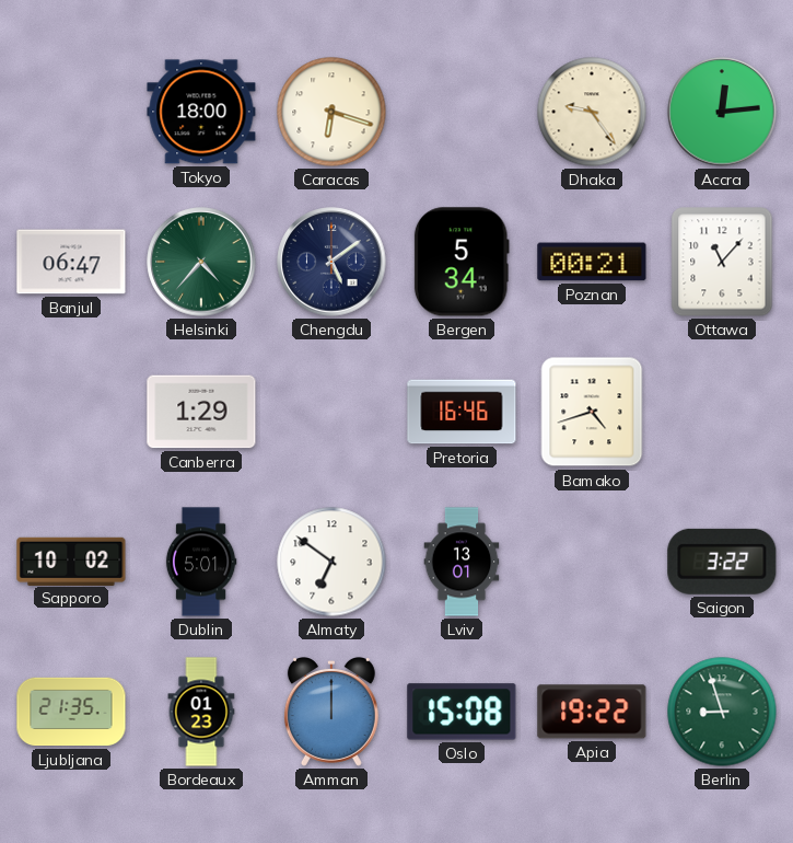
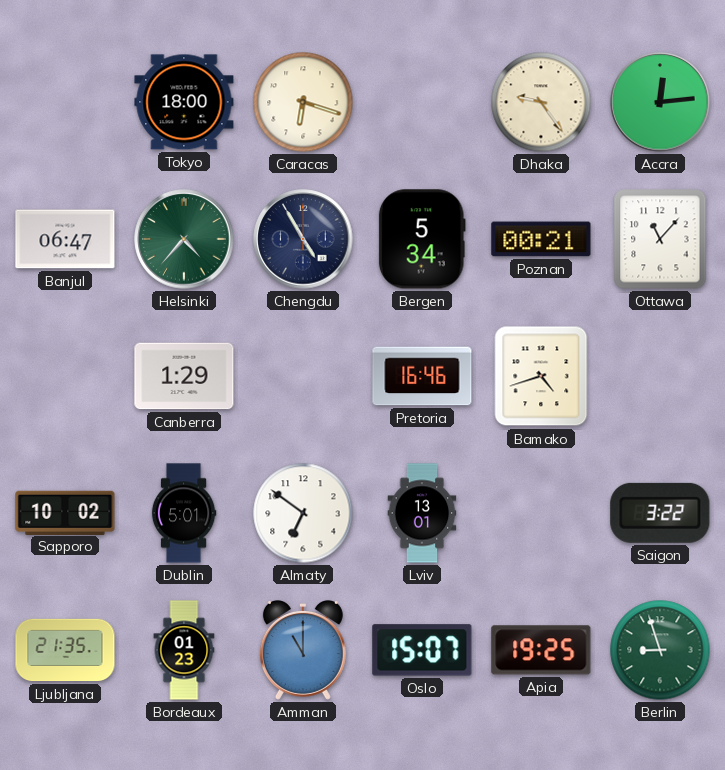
Chengdu: 5:09 -> 4:55
Amman: 12:00 -> 11:00
Oslo: 15:08 -> 15:07
Apia: 19:22 -> 19:25
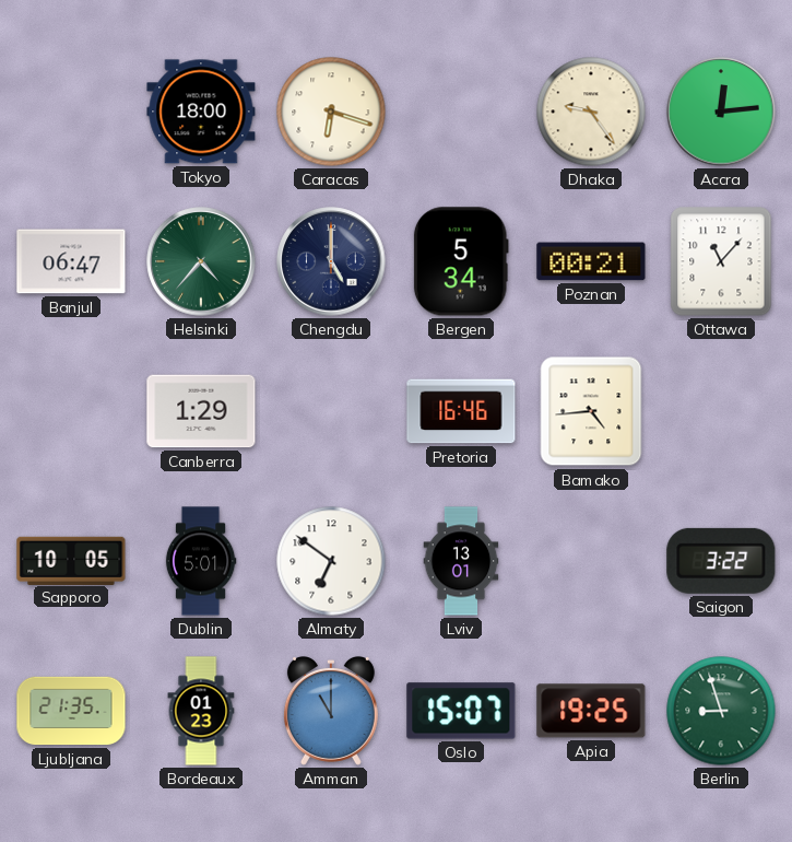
Chengdu: 4:55 -> 5:00
Bamako: 4:42 -> 4:44
Sapporo: 10:02 -> 10:05
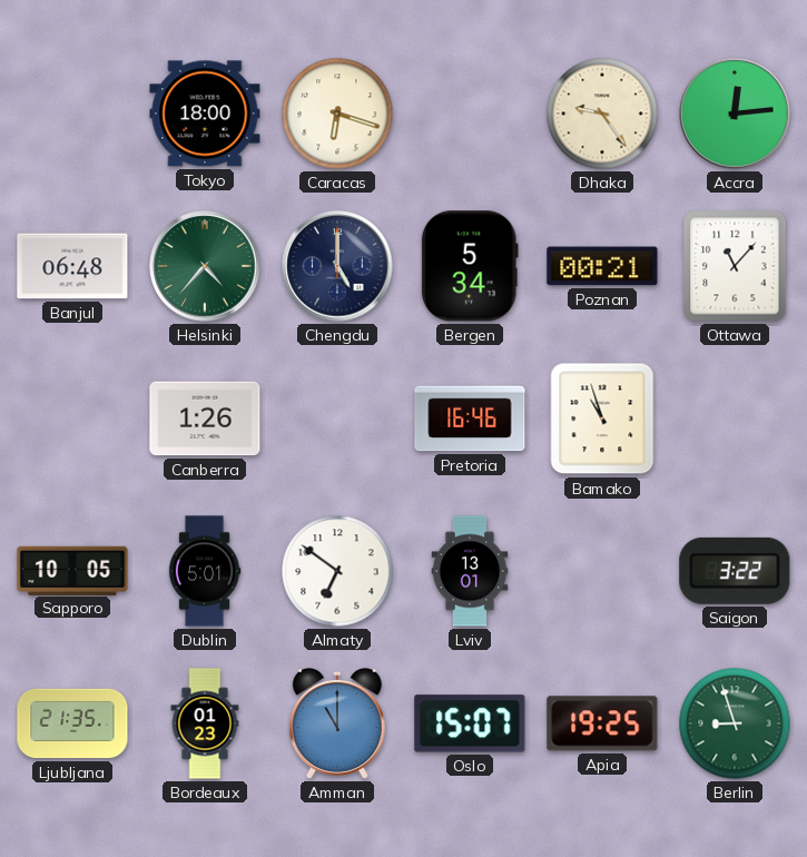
Banjul: 06:47 -> 06:48
Canberra: 1:29 -> 1:26
Bamako: 4:44 -> 10:57
